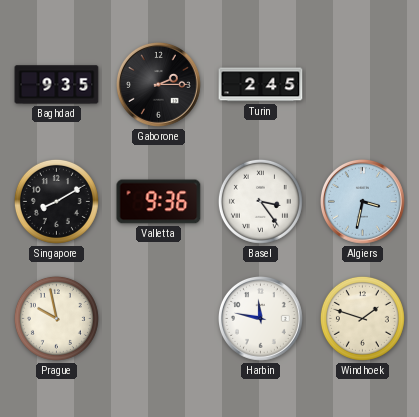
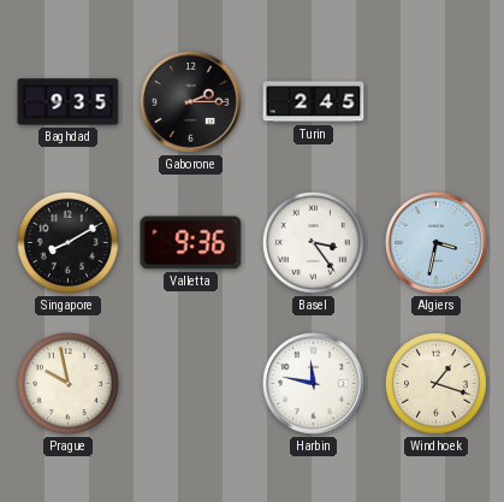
Windhoek: 1:48 -> 1:18
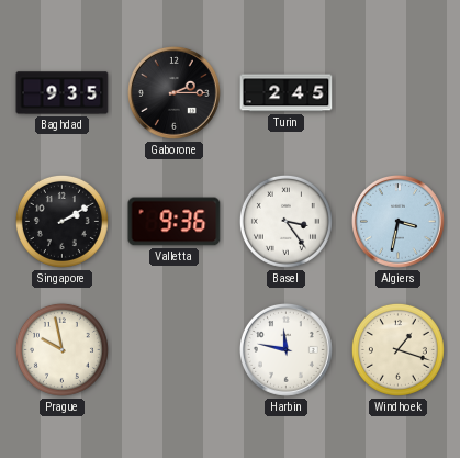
Singapore: 8:10 -> 2:10
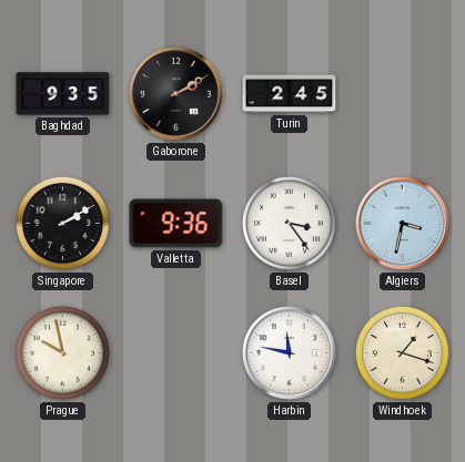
Gaborone: 2:15 -> 2:10
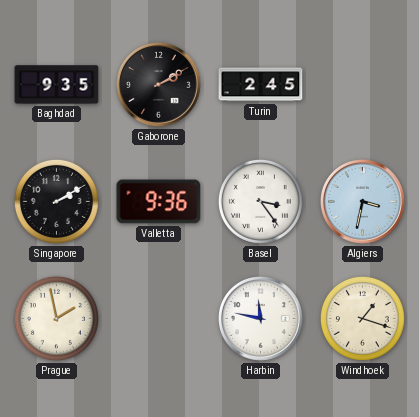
Prague: 9:58 -> 1:58
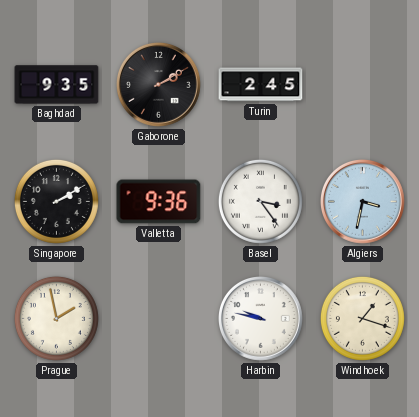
Harbin: 11:47 -> 9:47
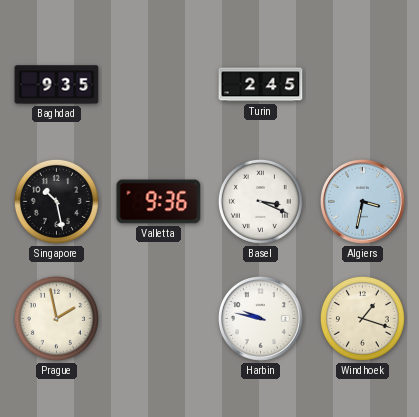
Gaborone: 2:10 -> none
Singapore: 2:10 -> 10:28
Basel: 3:24 -> 3:19
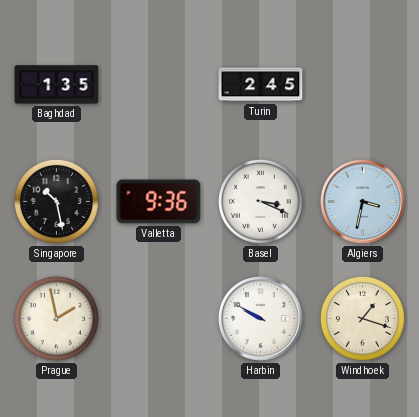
Baghdad: 9:35 -> 1:35
Harbin: 9:47 -> 9:50
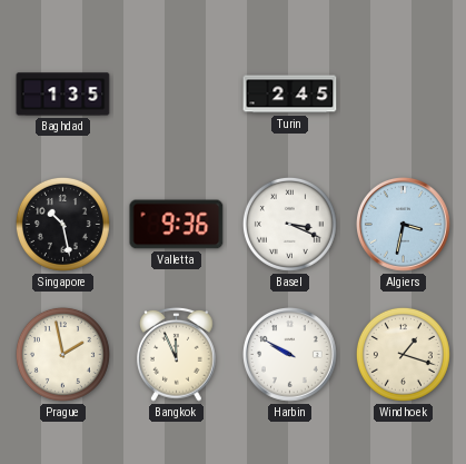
Bangkok: none -> 11:56
